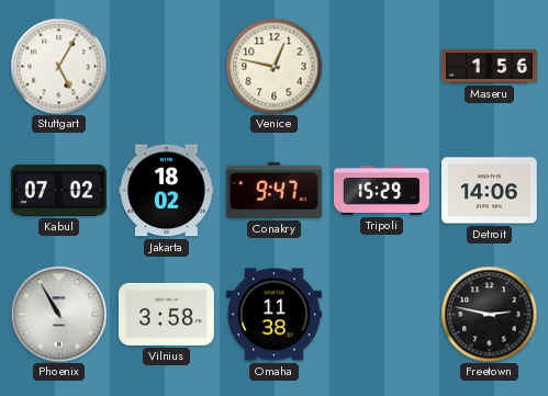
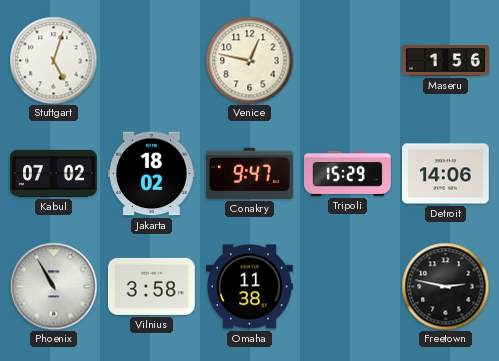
Stuttgart: 5:05 -> 5:03
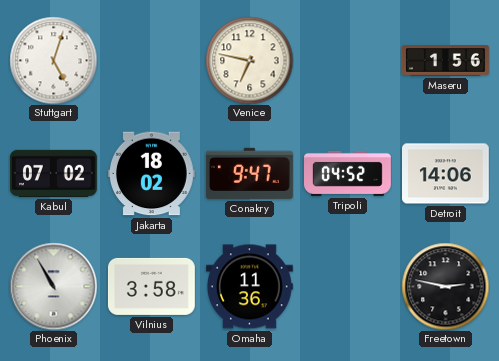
Venice: 12:47 -> 6:47
Tripoli: 15:29 -> 04:52
Omaha: 11:38 -> 11:36
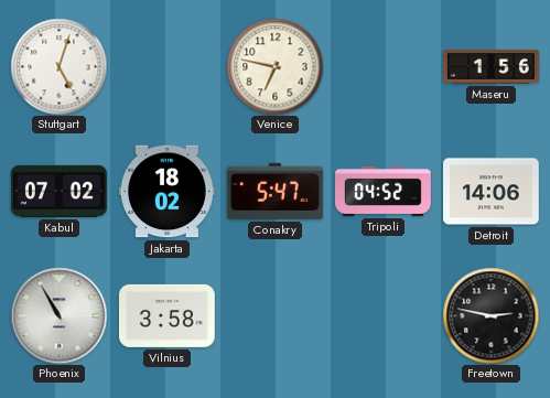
Conakry: 9:47 -> 5:47
Omaha: 11:36 -> none
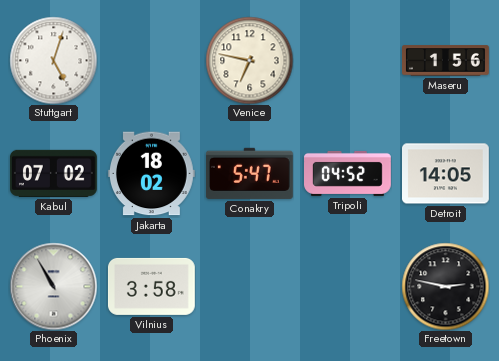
Detroit: 14:06 -> 14:05
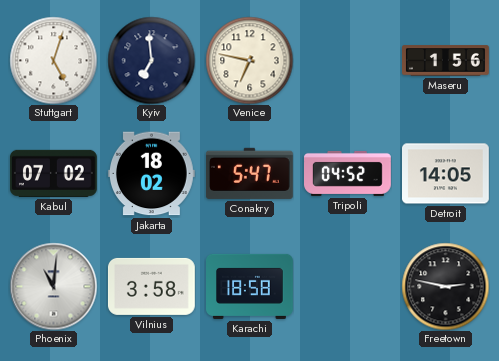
Kyiv: none -> 6:59
Phoenix: 10:55 -> 11:01
Karachi: none -> 18:58
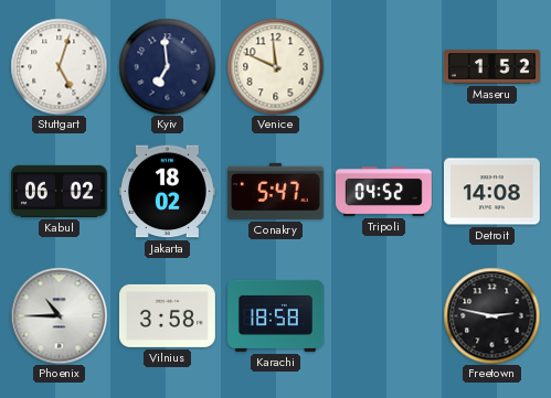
Venice: 6:47 -> 11:49
Maseru: 1:56 -> 1:52
Kabul: 07:02 -> 06:02
Detroit: 14:05 -> 14:08
Phoenix: 11:01 -> 10:45
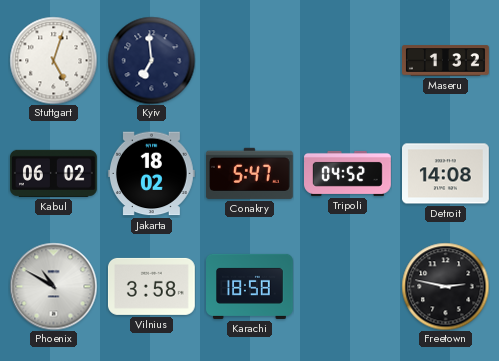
Venice: 11:49 -> none
Maseru: 1:52 -> 1:32
Phoenix: 10:45 -> 10:50
